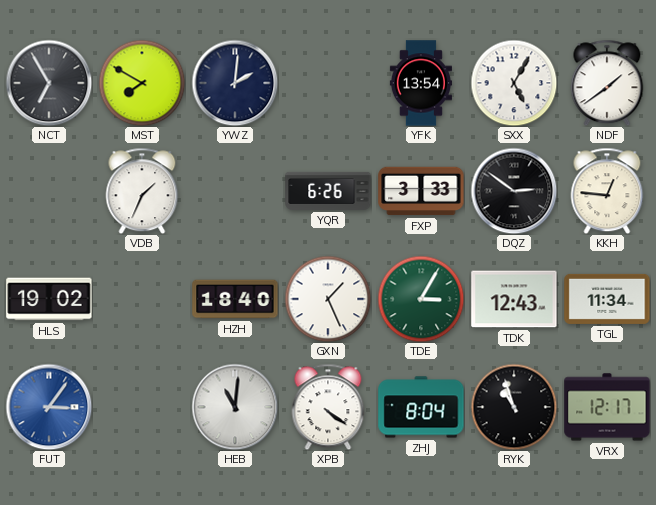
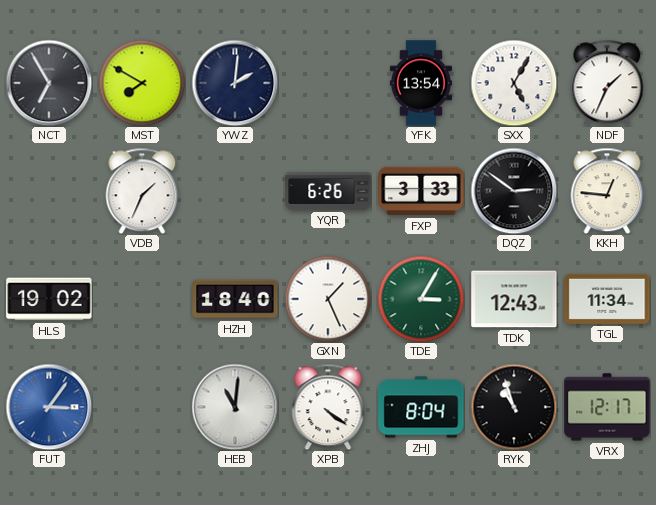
NDF: 1:39 -> 1:34
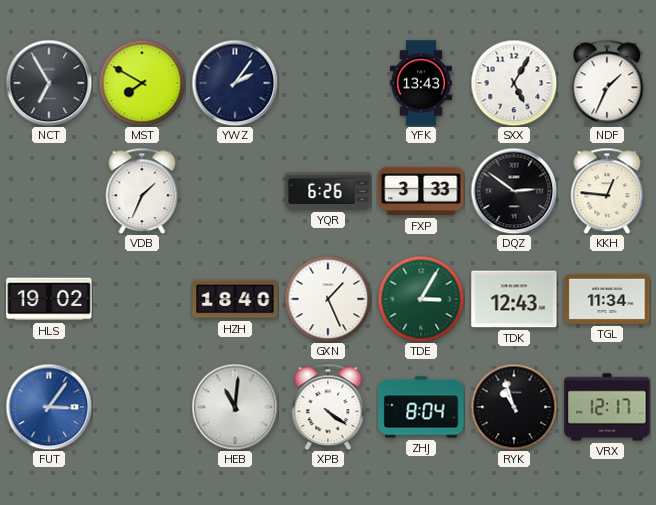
YWZ: 2:01 -> 2:06
YFK: 13:54 -> 13:43
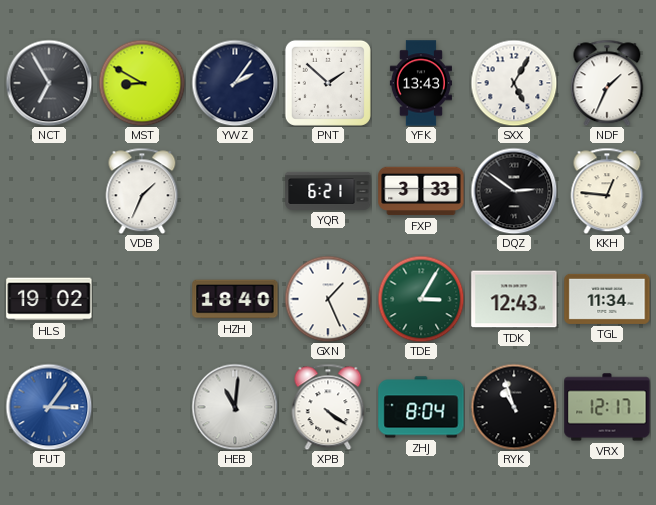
MST: 7:50 -> 8:50
PNT: none -> 1:52
YQR: 6:26 -> 6:21
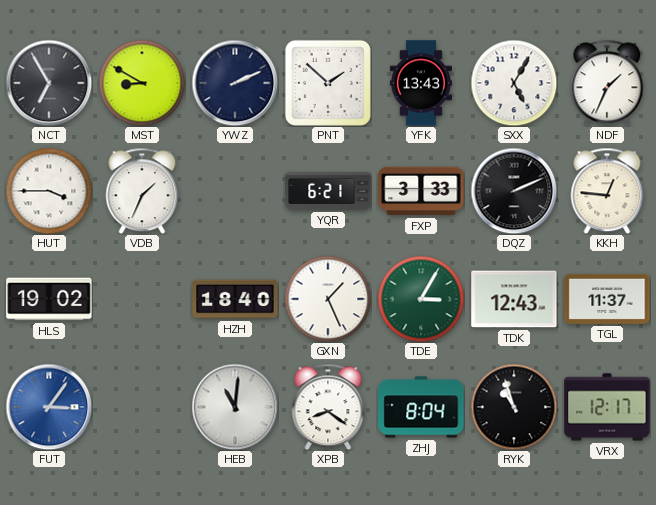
YWZ: 2:06 -> 2:11
HUT: none -> 3:45
DQZ: 2:51 -> 2:11
TGL: 11:34 -> 11:37
XPB: 4:21 -> 8:21
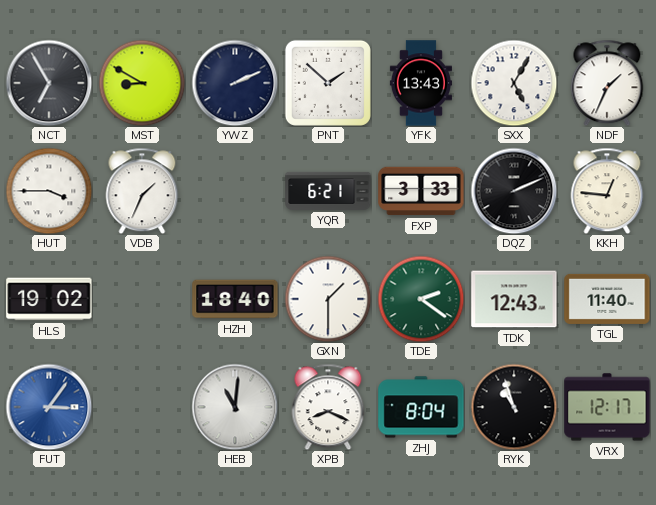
GXN: 1:26 -> 1:30
TDE: 3:05 -> 2:21
TGL: 11:37 -> 11:40
XPB: 8:21 -> 8:19
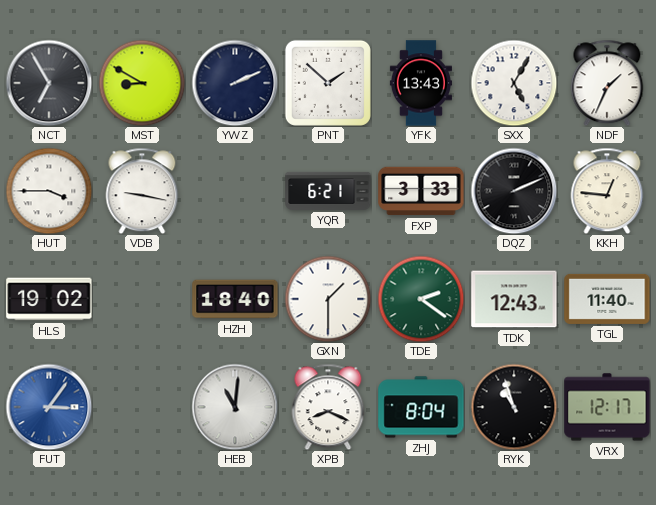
VDB: 1:34 -> 9:17
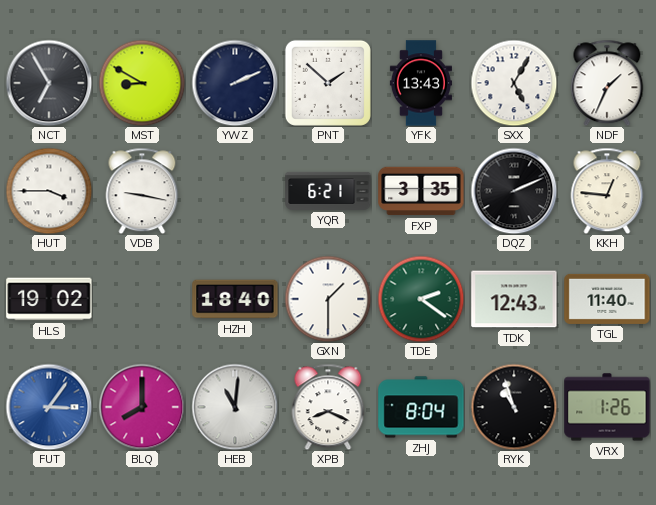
FXP: 3:33 -> 3:35
BLQ: none -> 8:00
VRX: 12:17 -> 1:26
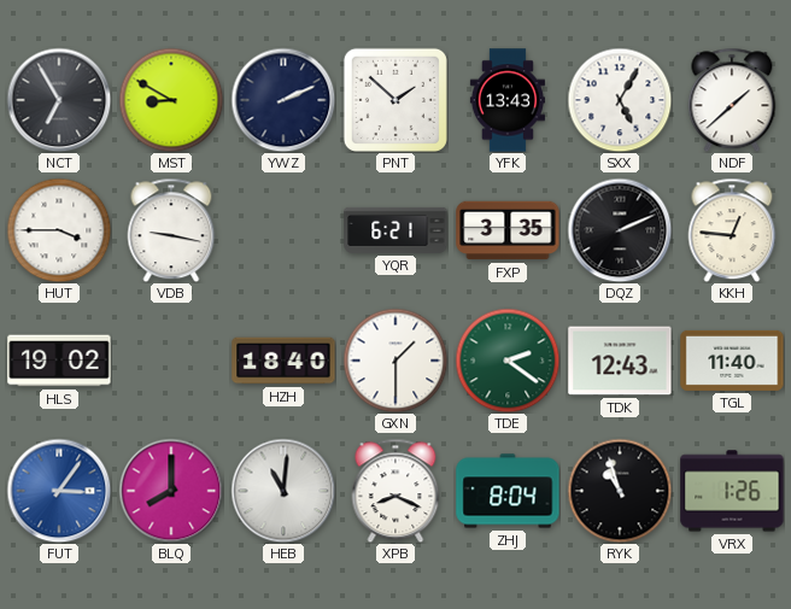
NDF: 1:34 -> 1:38
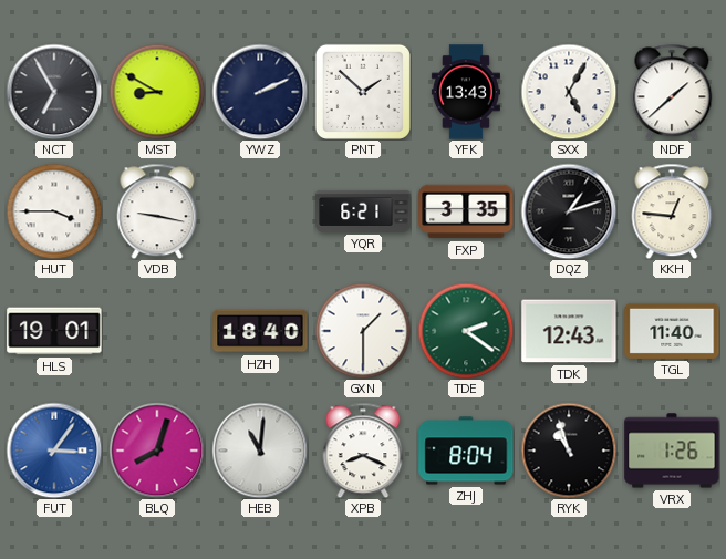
DQZ: 2:11 -> 1:12
HLS: 19:02 -> 19:01
BLQ: 8:00 -> 8:03
